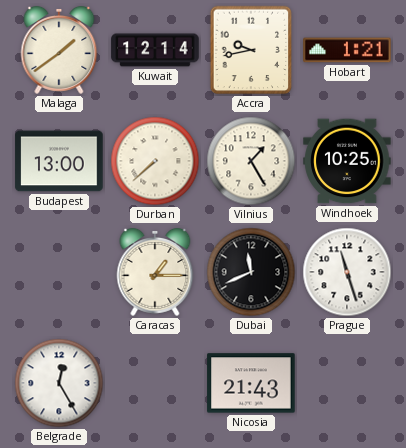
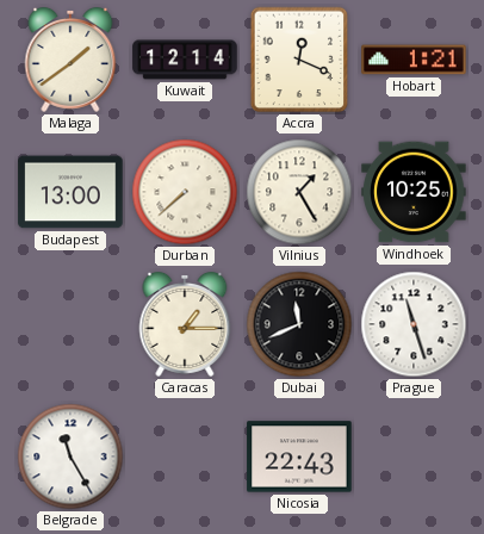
Accra: 9:43 -> 12:19
Belgrade: 12:25 -> 11:25
Nicosia: 21:43 -> 22:43
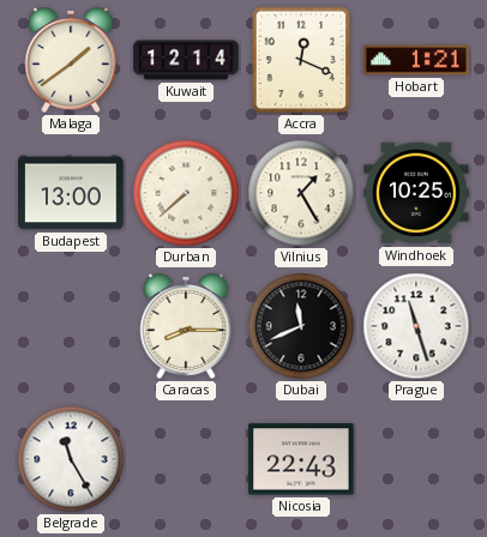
Caracas: 1:15 -> 8:15
